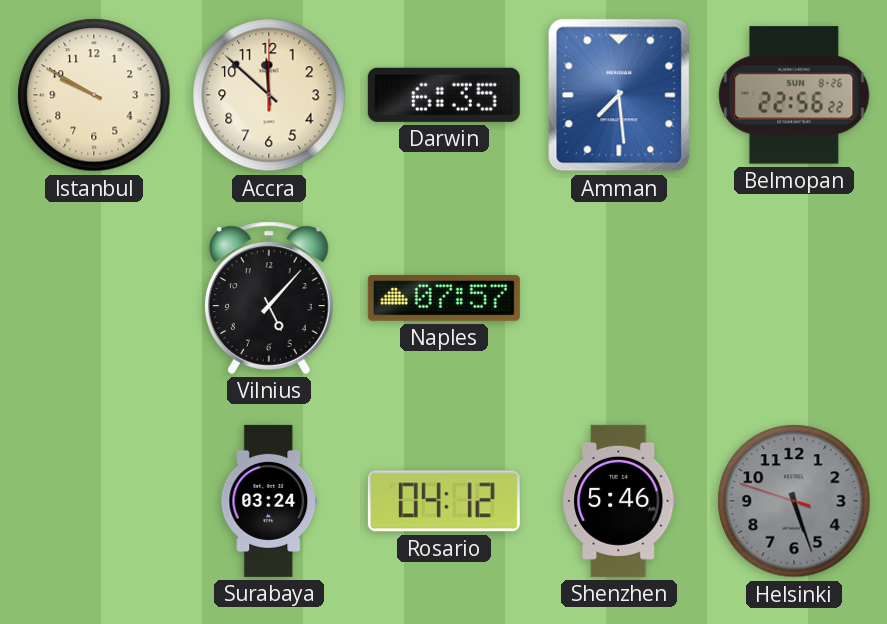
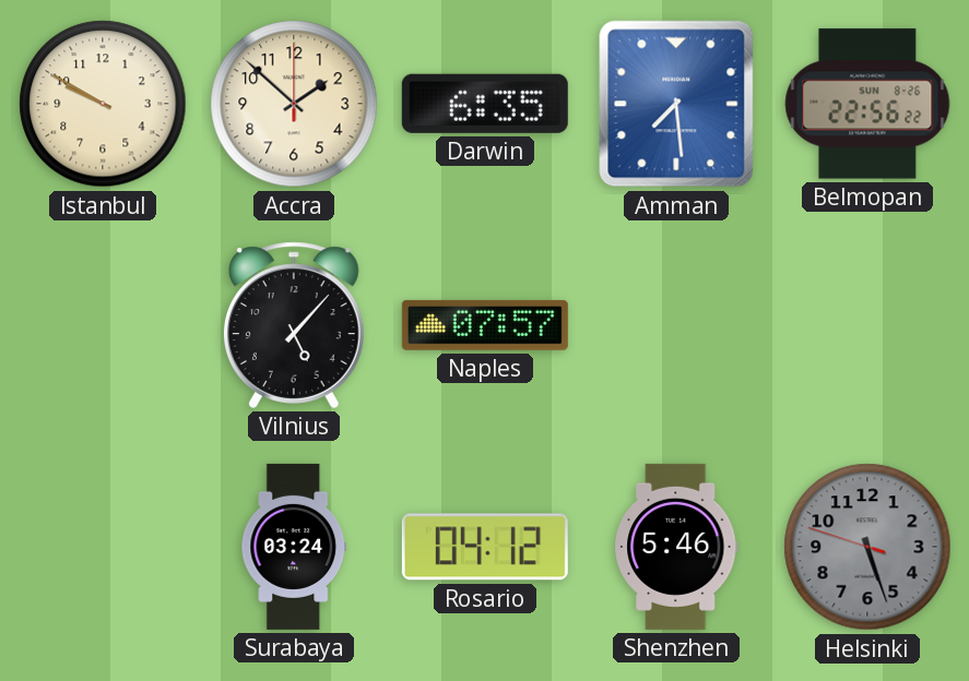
Accra: 11:52 -> 1:52
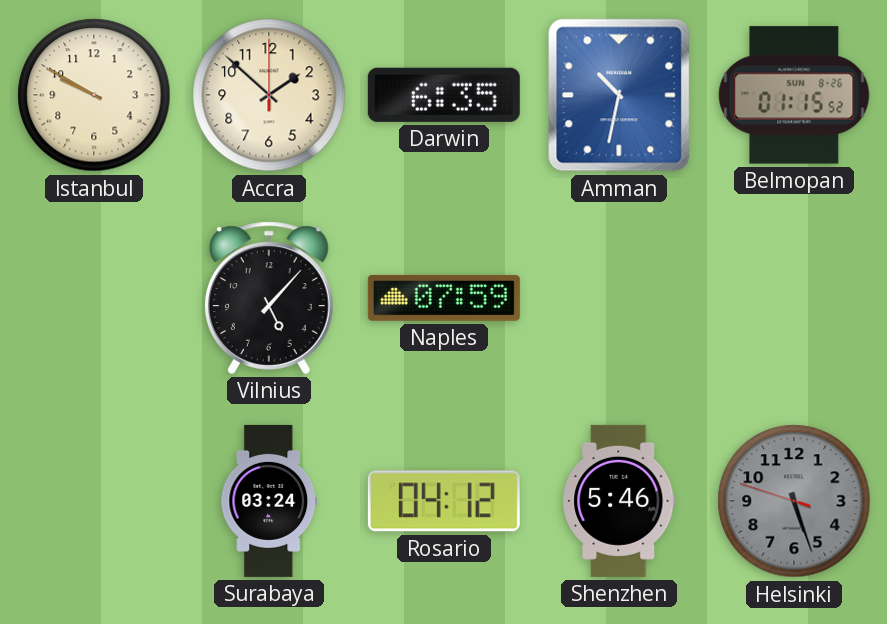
Amman: 7:29 -> 10:32
Belmopan: 22:56 -> 01:15
Naples: 07:57 -> 07:59
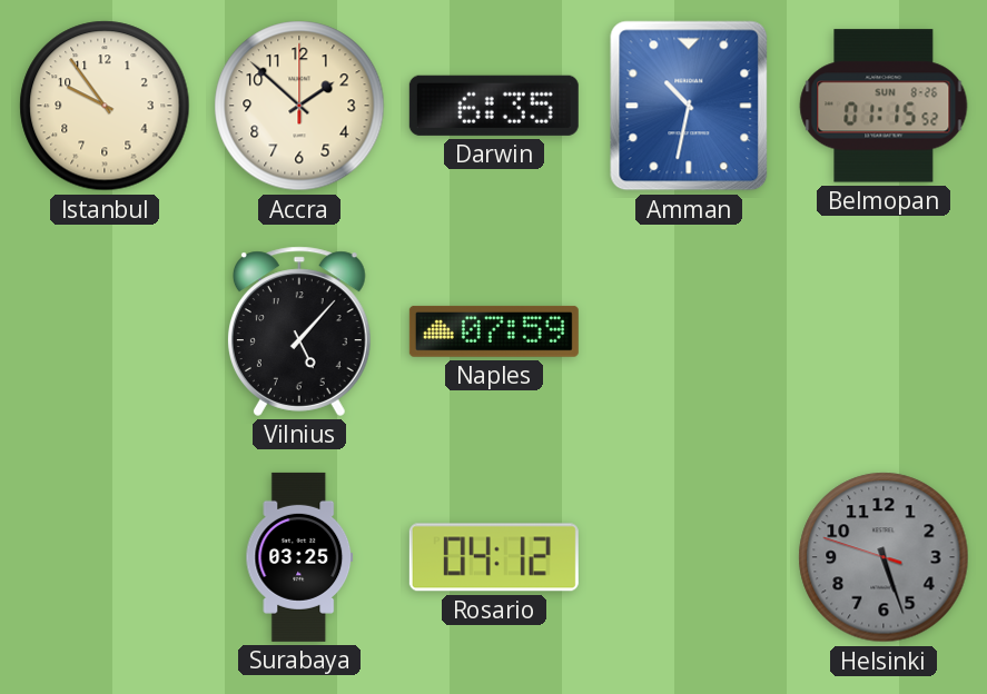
Istanbul: 9:50 -> 9:54
Surabaya: 03:24 -> 03:25
Shenzhen: 5:46 -> none
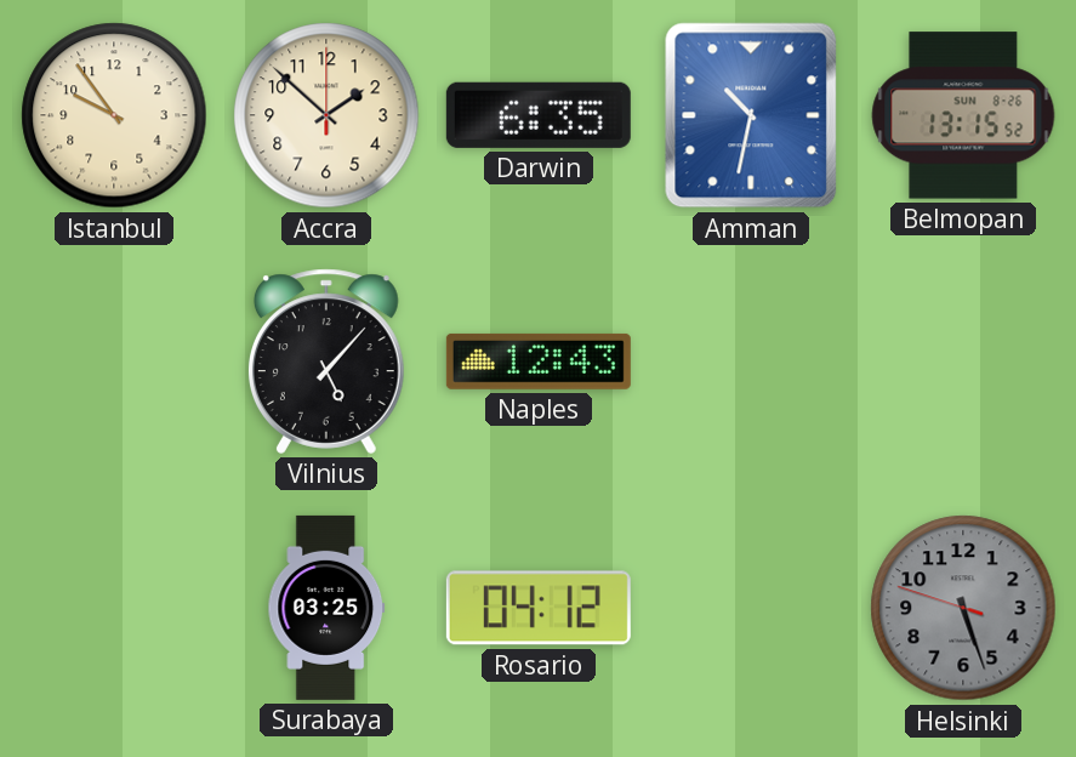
Belmopan: 01:15 -> 13:15
Naples: 07:59 -> 12:43
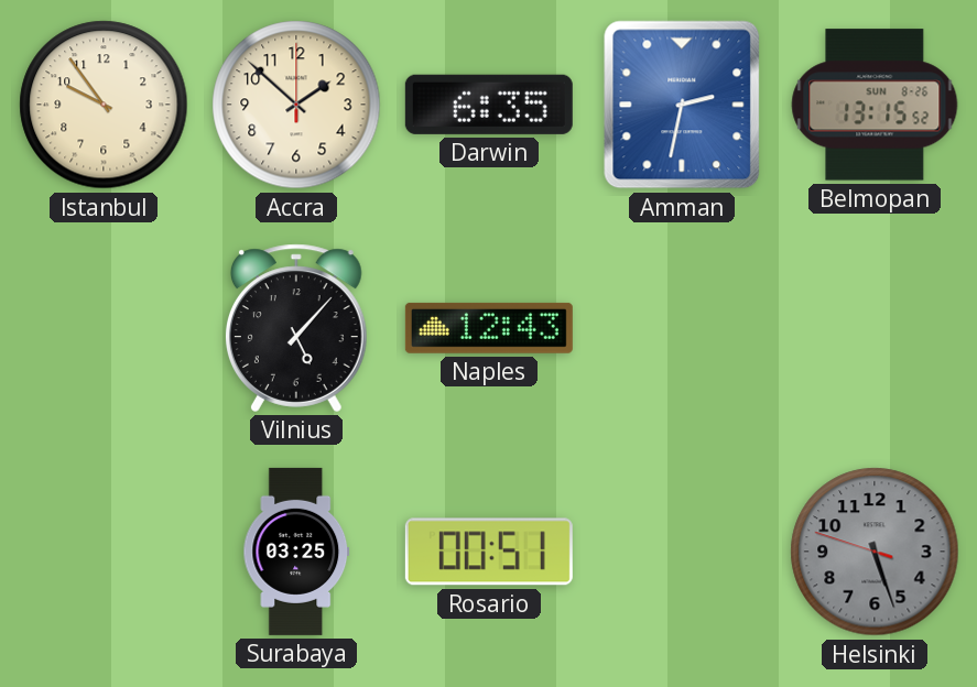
Amman: 10:32 -> 2:32
Rosario: 04:12 -> 00:51
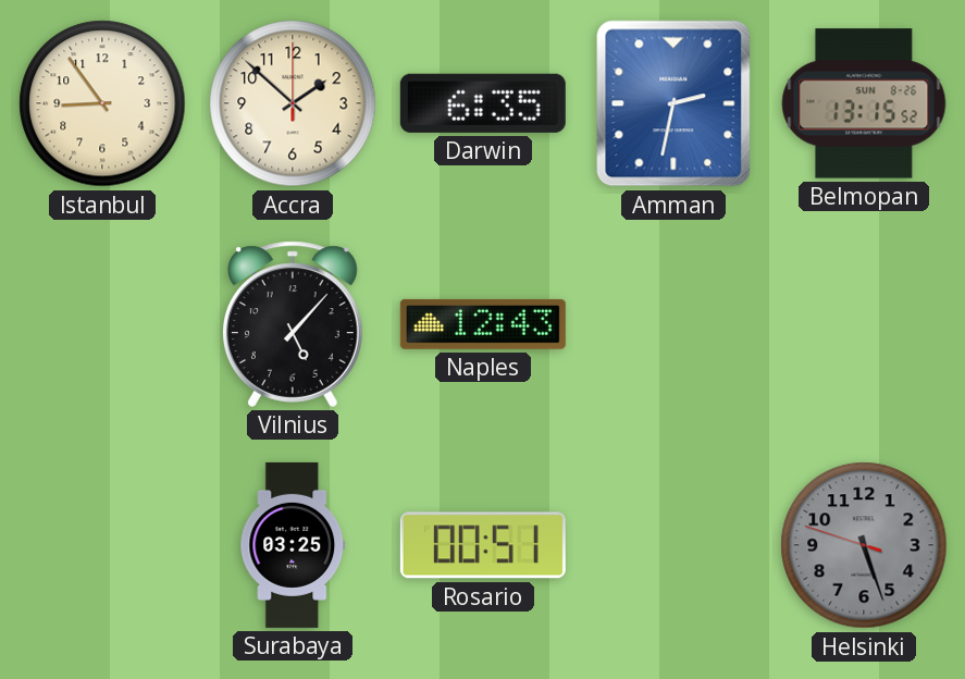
Istanbul: 9:54 -> 8:54
